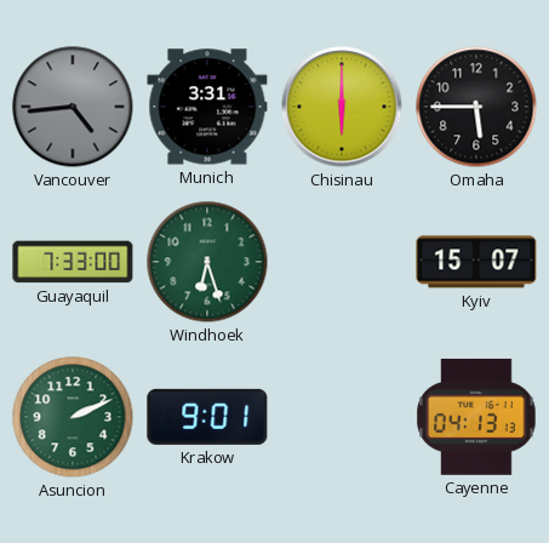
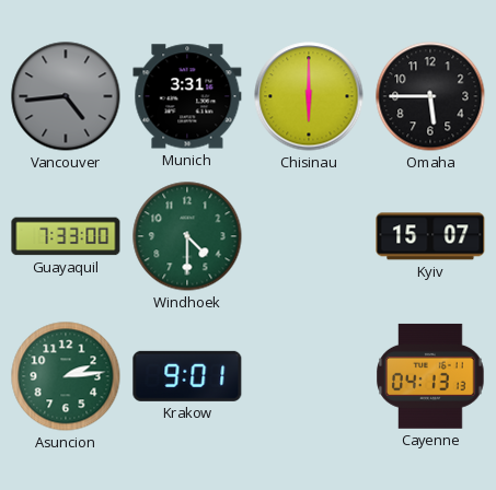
Windhoek: 6:27 -> 4:30
Asuncion: 2:11 -> 2:14
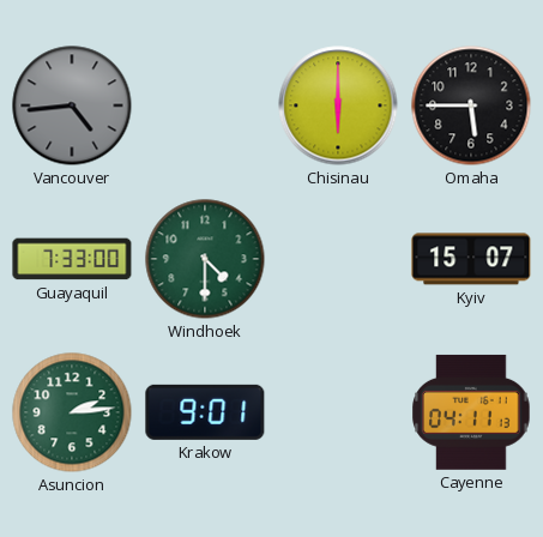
Munich: 3:31 -> none
Cayenne: 04:13 -> 04:11
